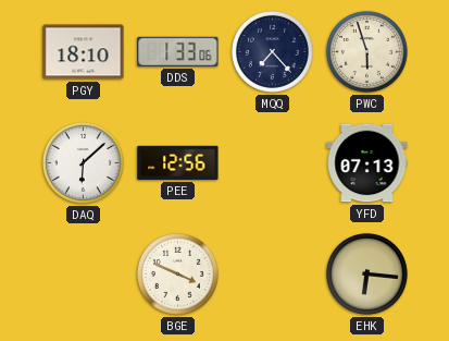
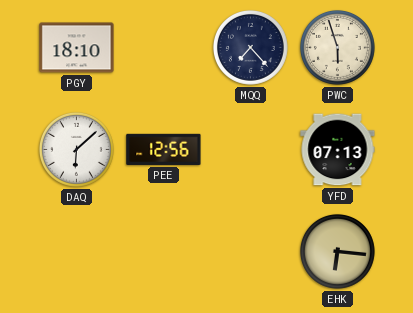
DDS: 1:33 -> none
BGE: 3:49 -> none
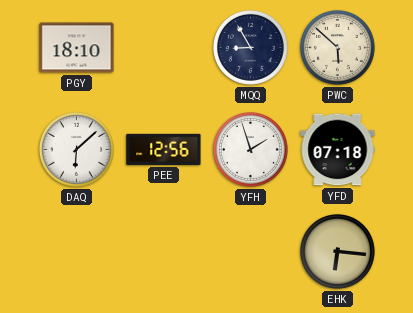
MQQ: 7:23 -> 8:55
PWC: 5:57 -> 5:52
YFH: none -> 1:57
YFD: 07:13 -> 07:18
